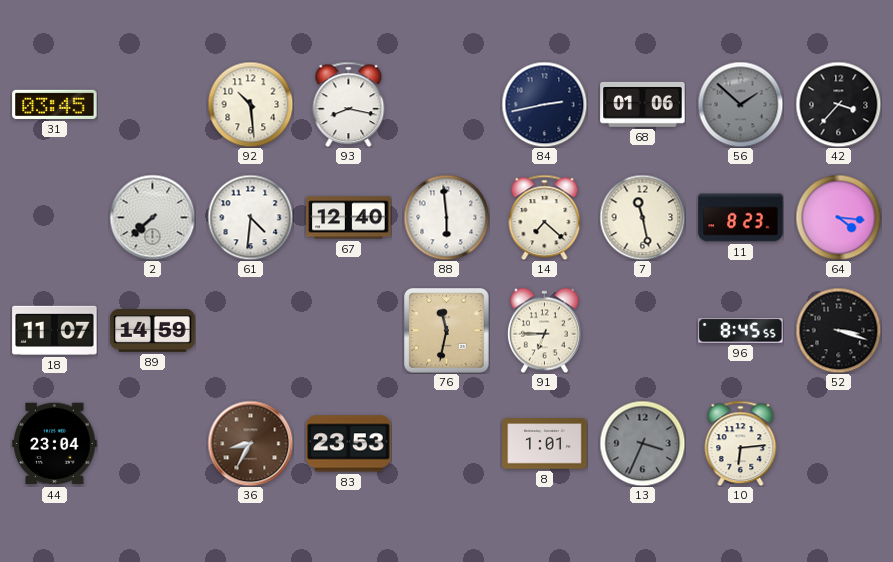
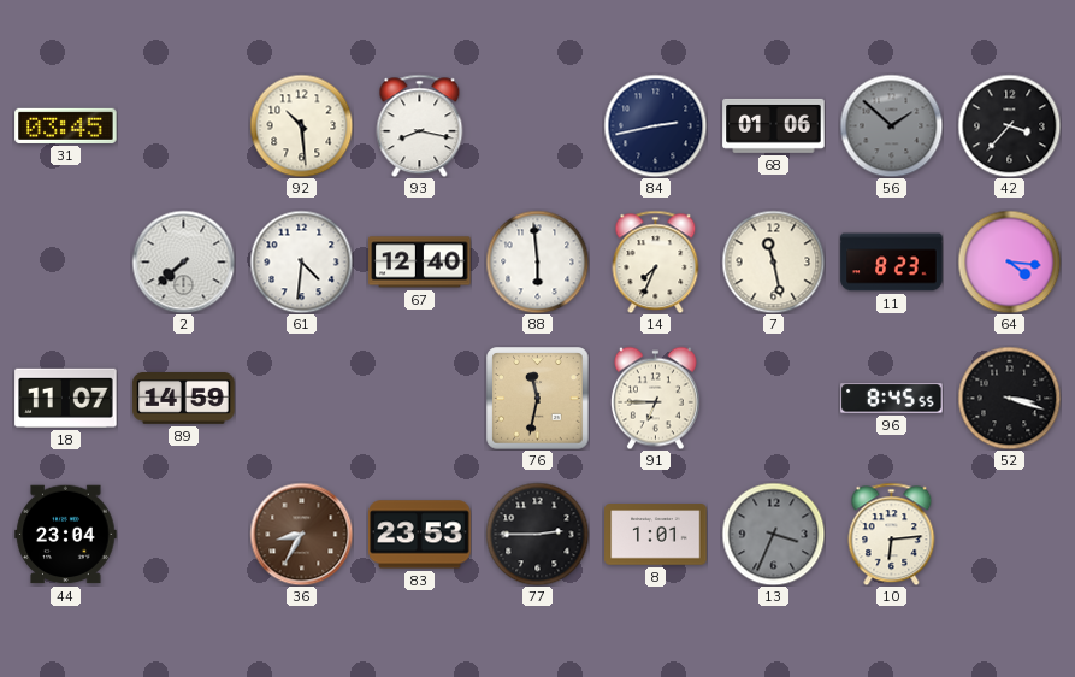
14: 7:22 -> 7:34
77: none -> 2:45
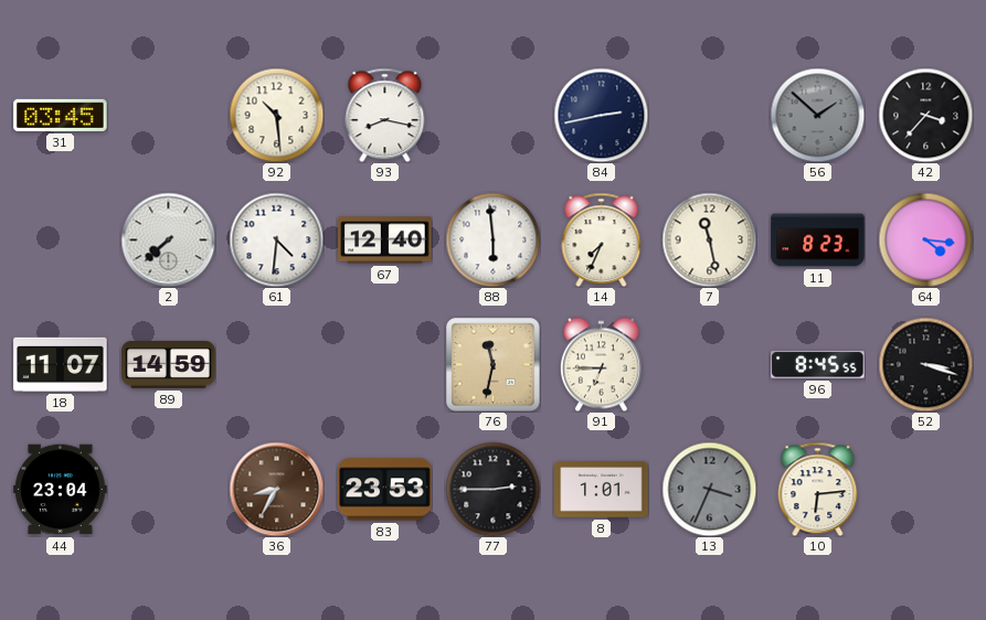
68: 01:06 -> none
